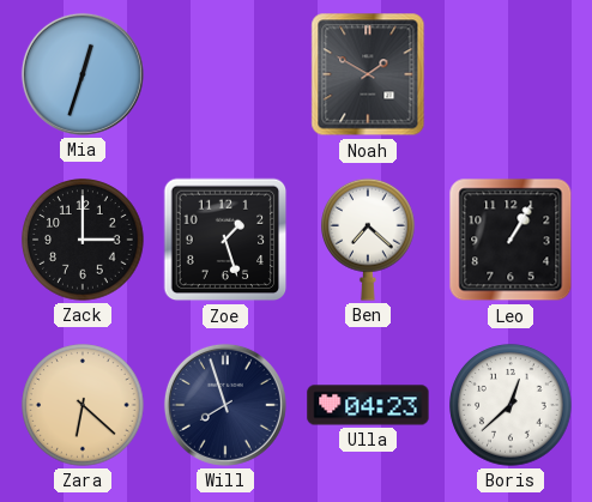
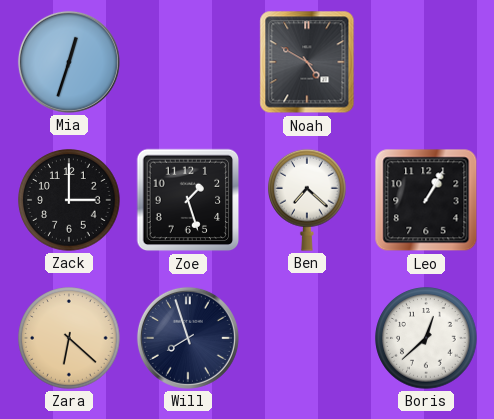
Noah: 1:50 -> 4:50
Ulla: 04:23 -> none
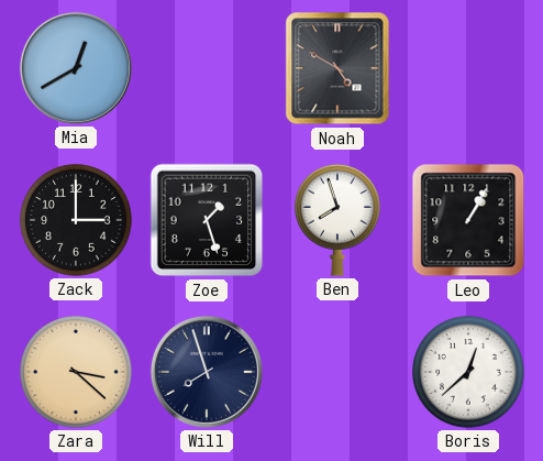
Mia: 12:33 -> 12:40
Ben: 7:22 -> 7:57
Zara: 6:22 -> 3:22
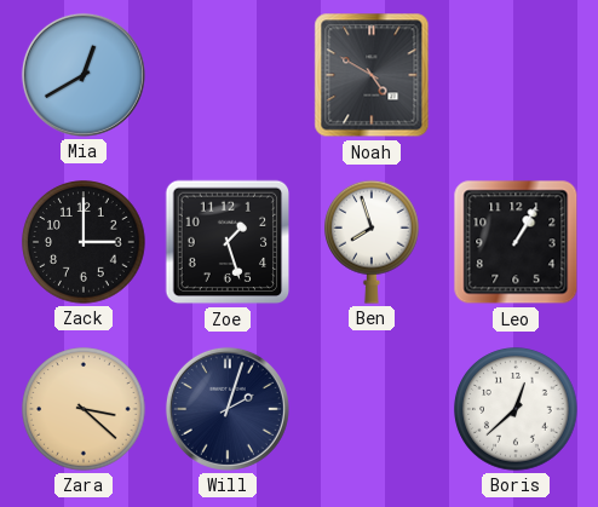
Will: 7:57 -> 2:03
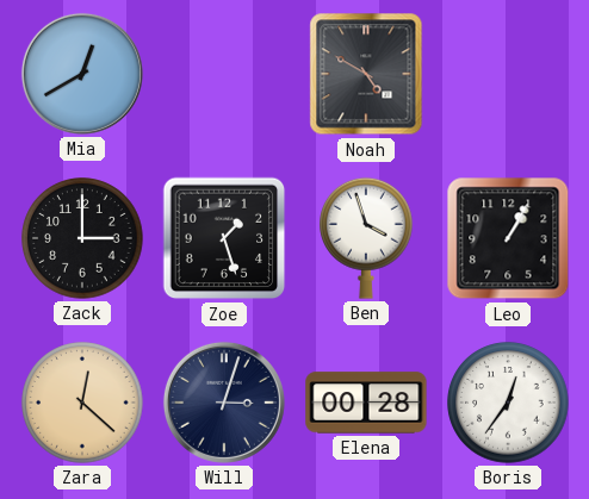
Ben: 7:57 -> 3:57
Zara: 3:22 -> 12:22
Will: 2:03 -> 3:03
Elena: none -> 00:28
Boris: 12:38 -> 12:36
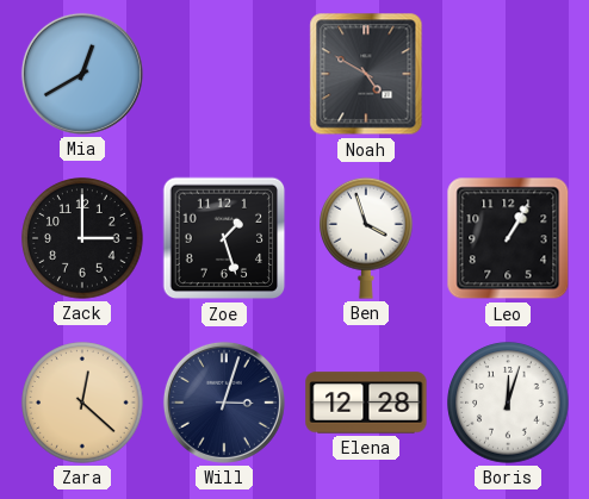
Elena: 00:28 -> 12:28
Boris: 12:36 -> 12:03
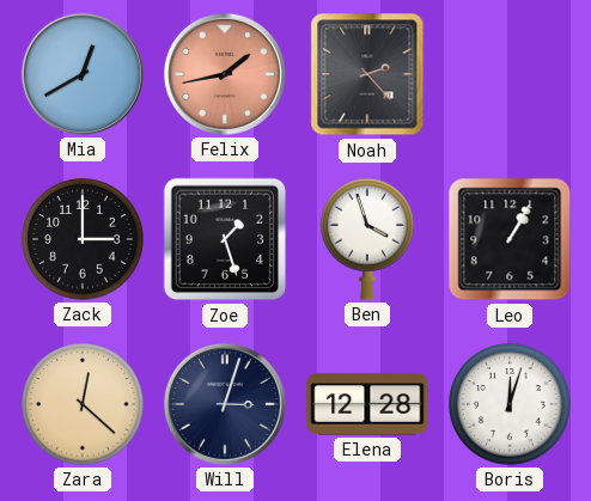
Felix: none -> 1:43
Noah: 4:50 -> 2:23
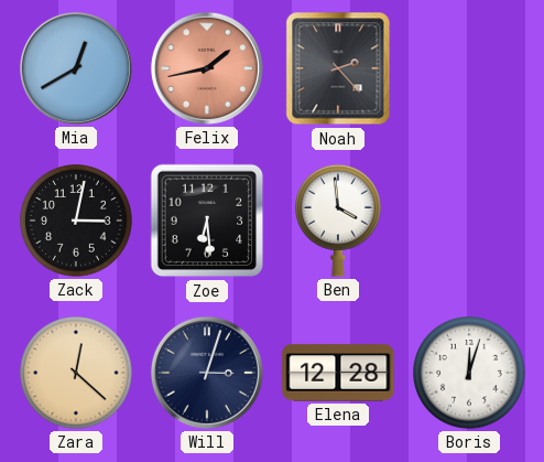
Zack: 3:00 -> 3:02
Zoe: 1:27 -> 6:29
Ben: 3:57 -> 3:59
Leo: 1:05 -> none
